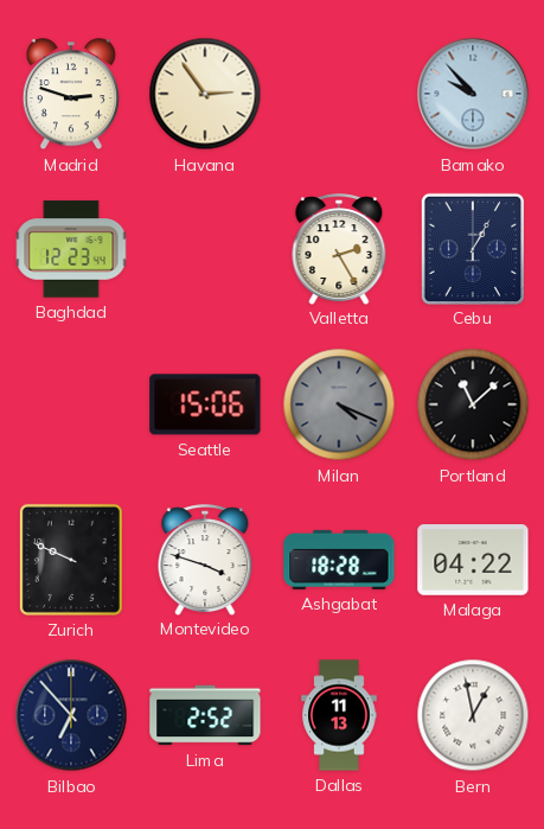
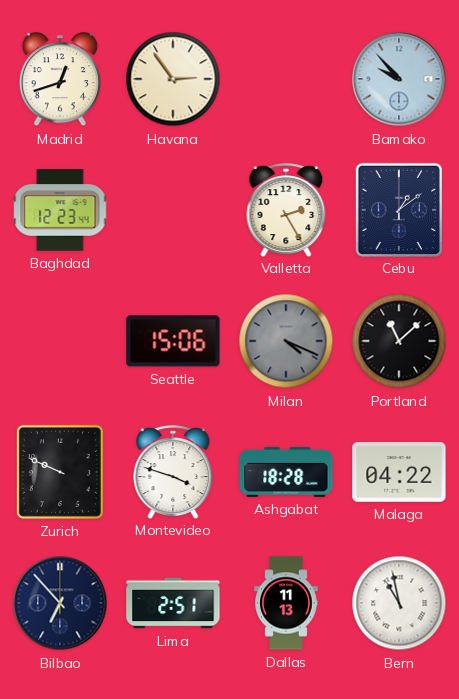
Madrid: 2:48 -> 12:42
Cebu: 1:05 -> 1:09
Lima: 2:52 -> 2:51
Bern: 12:58 -> 10:58
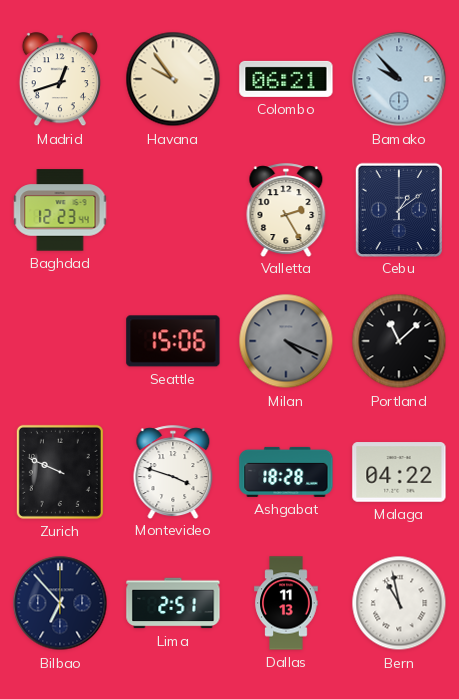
Havana: 2:54 -> 9:54
Colombo: none -> 06:21
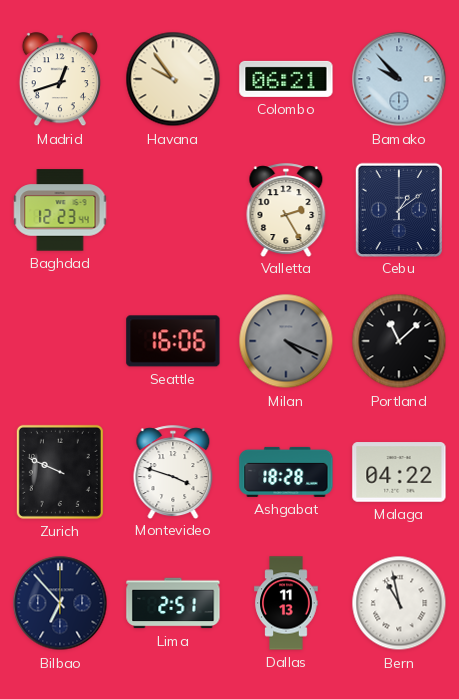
Seattle: 15:06 -> 16:06
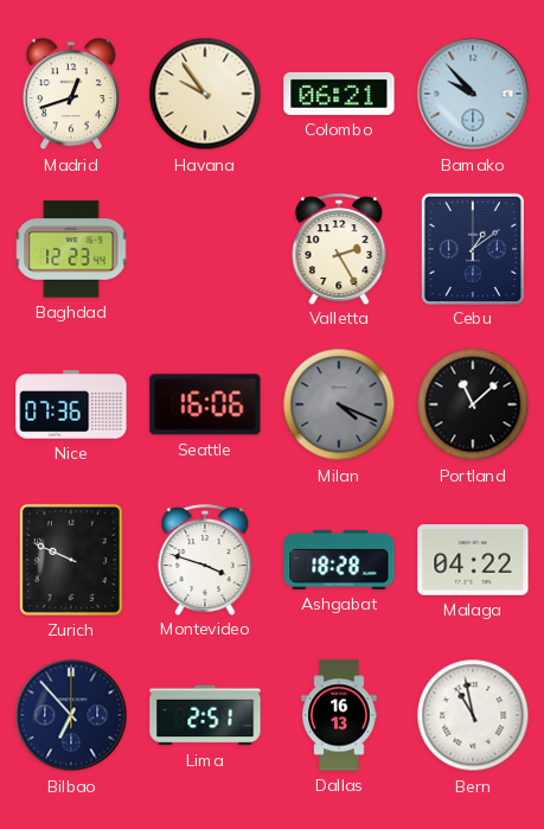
Nice: none -> 07:36
Dallas: 11:13 -> 16:13
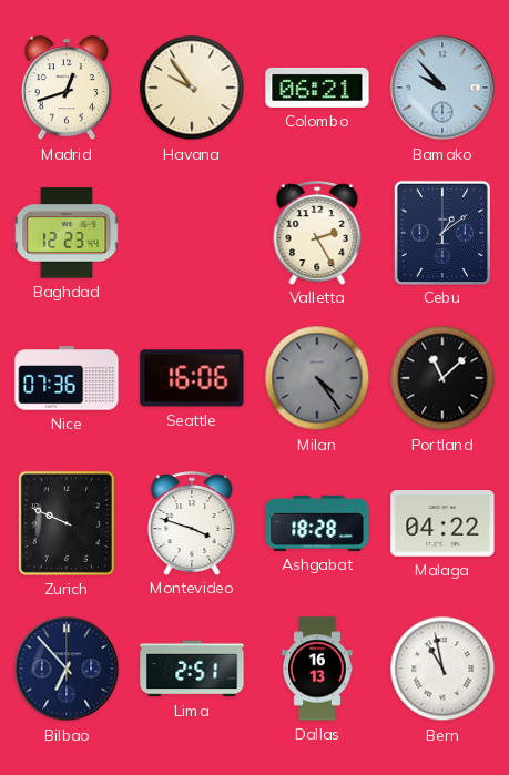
Milan: 4:19 -> 4:24
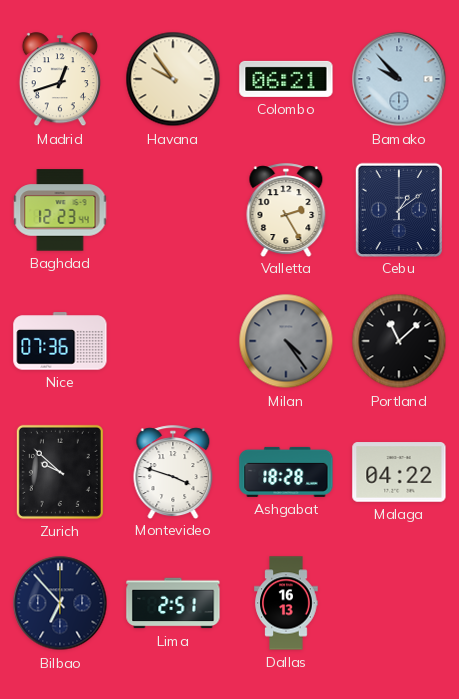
Seattle: 16:06 -> none
Zurich: 9:49 -> 9:52
Bern: 10:58 -> none
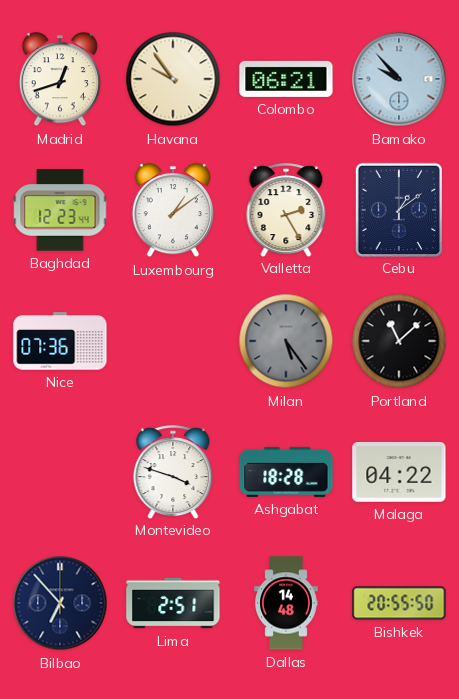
Luxembourg: none -> 1:09
Milan: 4:24 -> 5:24
Zurich: 9:52 -> none
Dallas: 16:13 -> 14:48
Bishkek: none -> 20:55
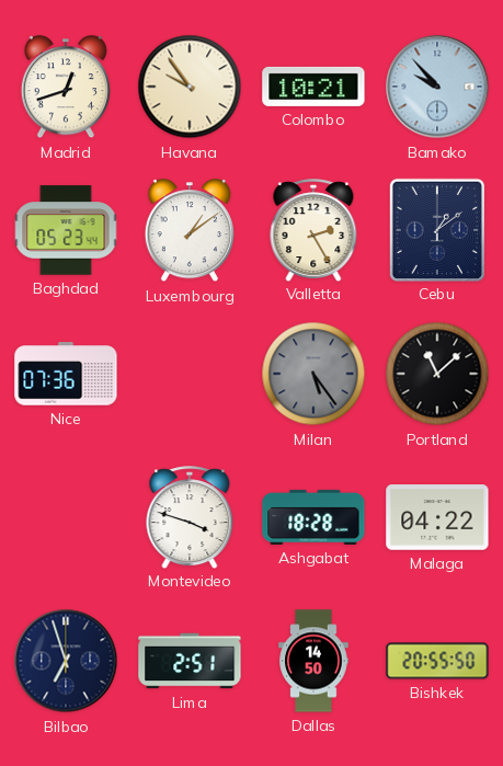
Colombo: 06:21 -> 10:21
Baghdad: 12:23 -> 05:23
Bilbao: 6:53 -> 6:57
Dallas: 14:48 -> 14:50
